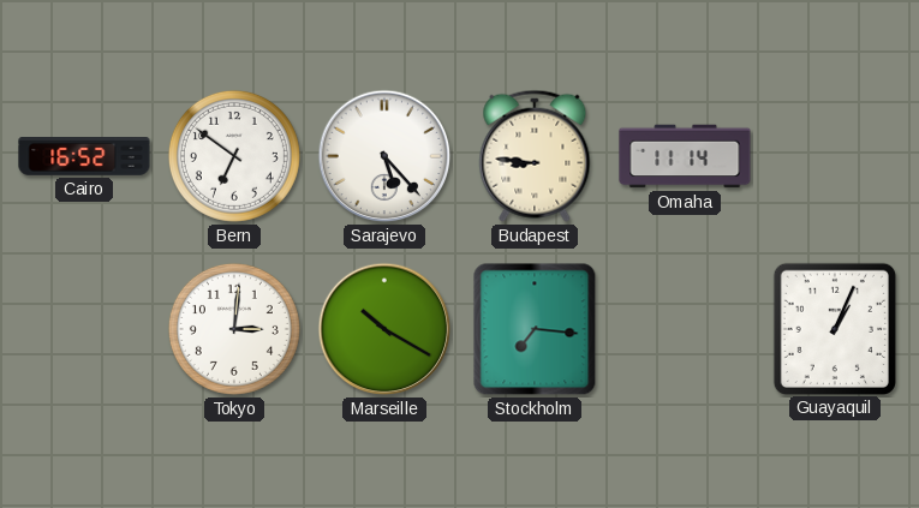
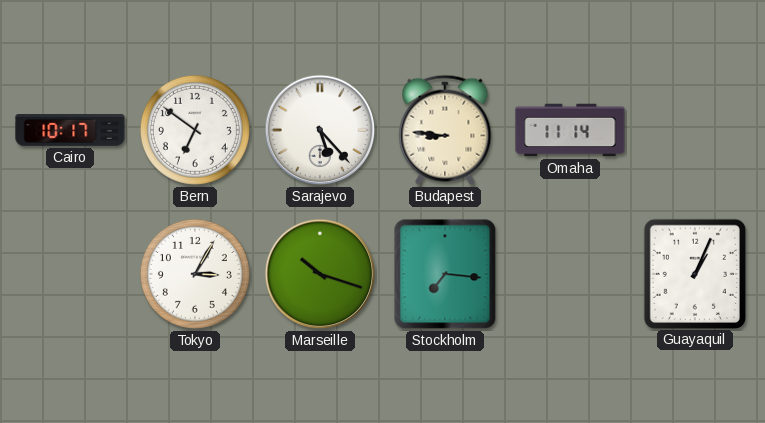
Cairo: 16:52 -> 10:17
Tokyo: 3:01 -> 3:05
Marseille: 10:20 -> 10:18
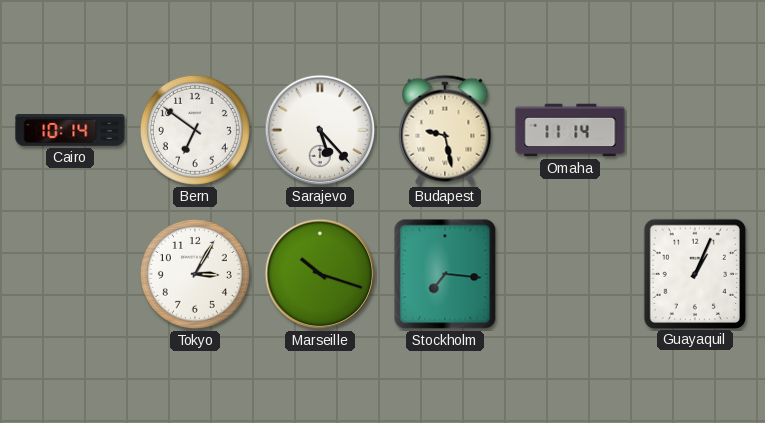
Cairo: 10:17 -> 10:14
Budapest: 8:46 -> 9:28
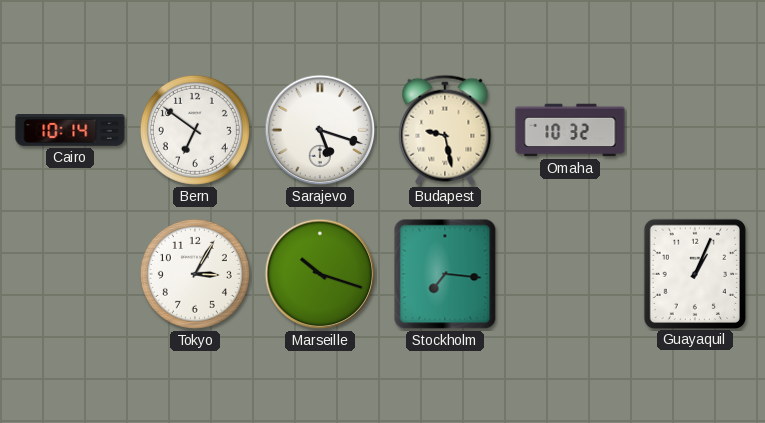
Sarajevo: 5:23 -> 5:18
Omaha: 11:14 -> 10:32
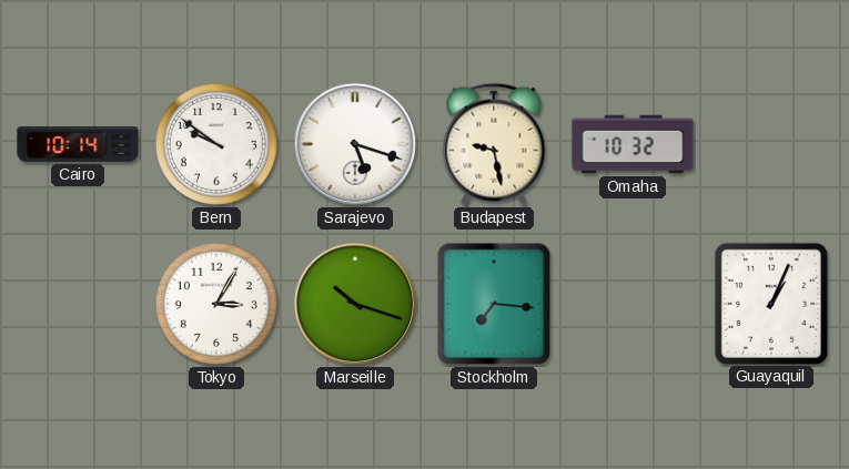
Bern: 6:51 -> 9:51
